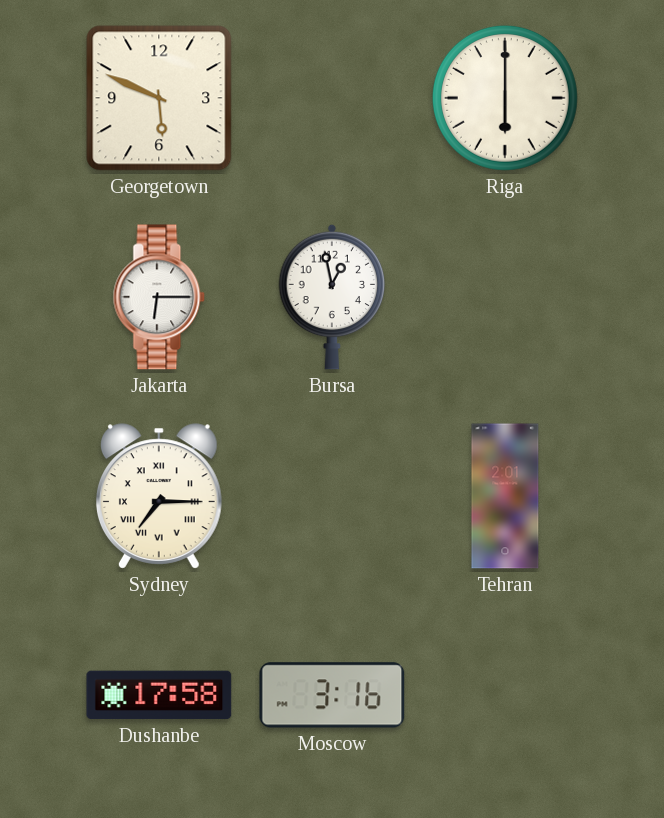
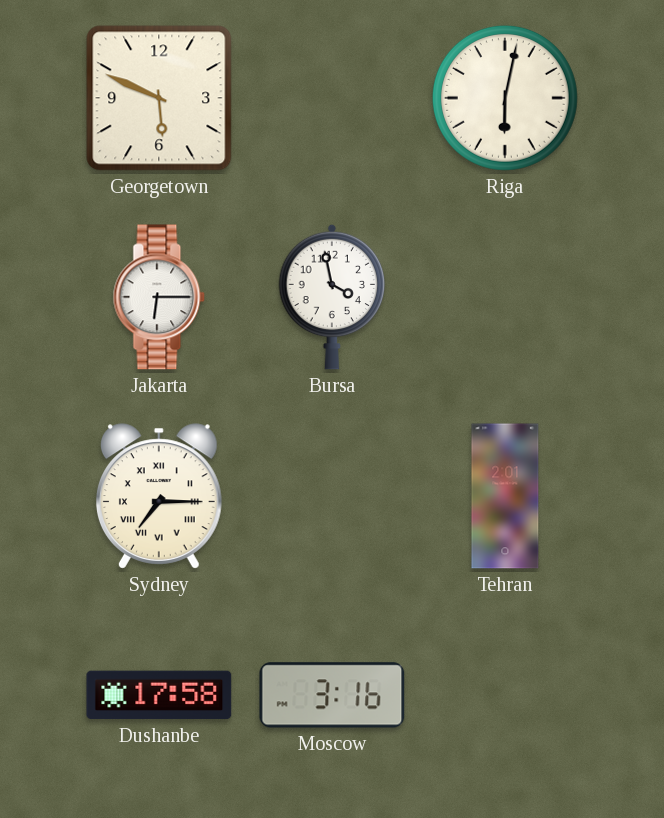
Riga: 6:00 -> 6:02
Bursa: 12:58 -> 3:58
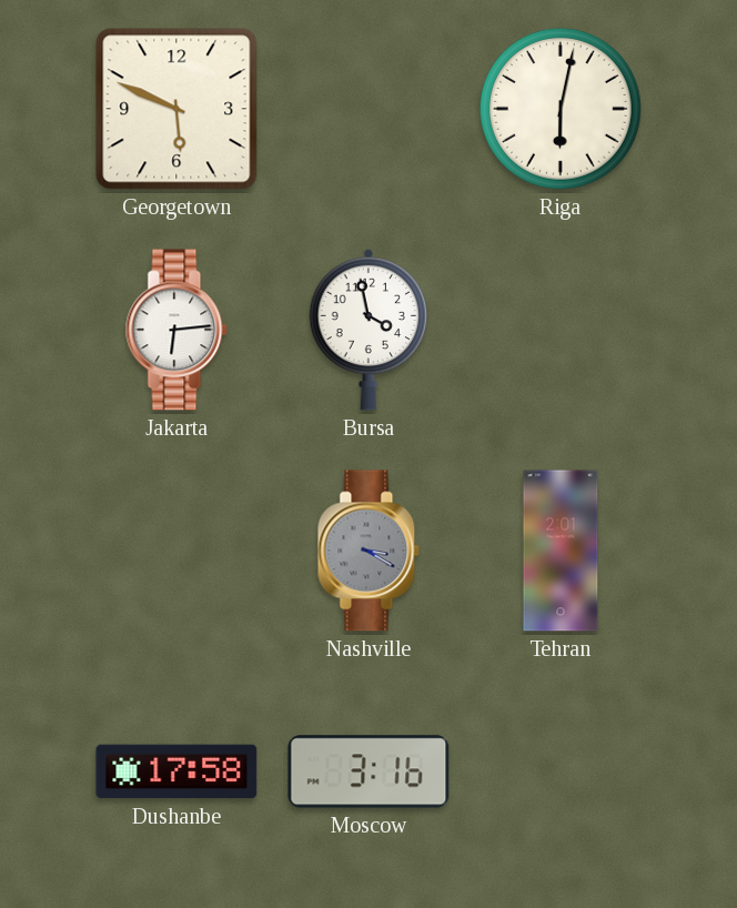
Jakarta: 6:15 -> 6:14
Sydney: 7:15 -> none
Nashville: none -> 3:20
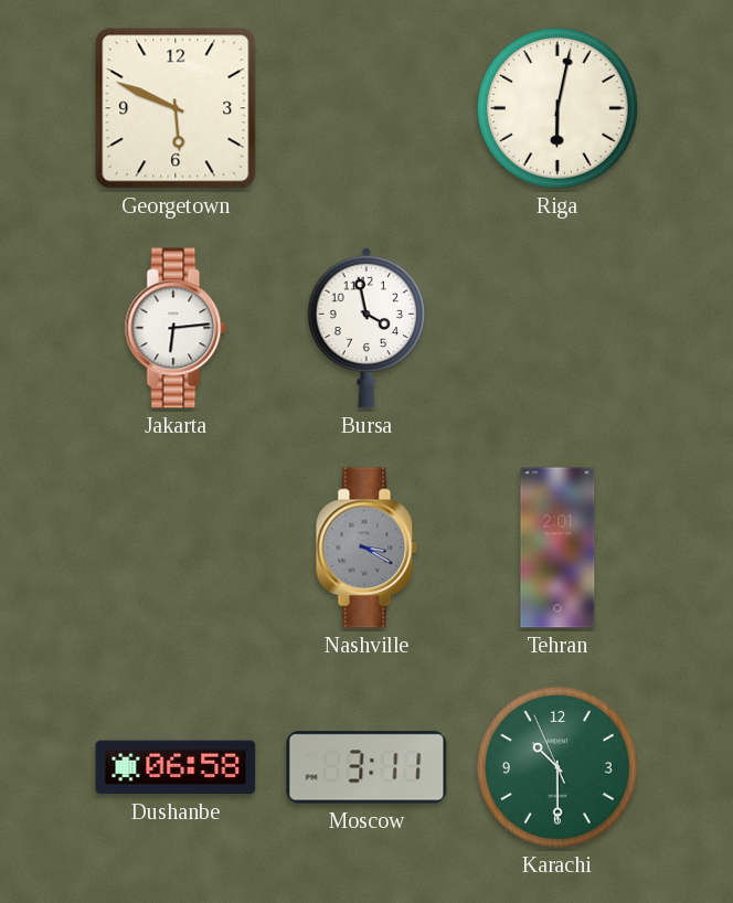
Dushanbe: 17:58 -> 06:58
Moscow: 3:16 -> 3:11
Karachi: none -> 10:29
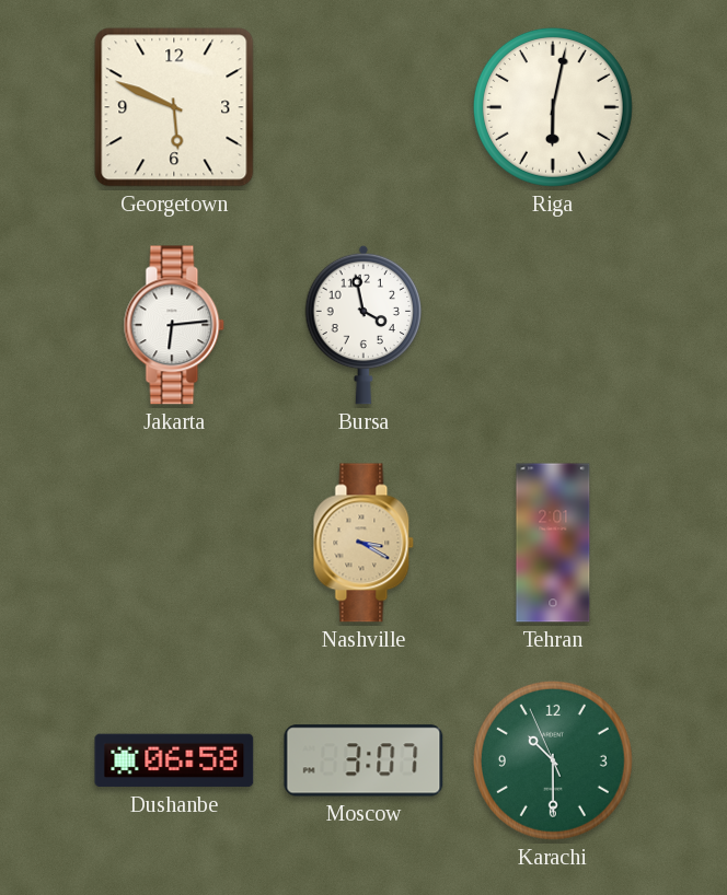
Nashville dial: grey -> champagne
Moscow: 3:11 -> 3:07
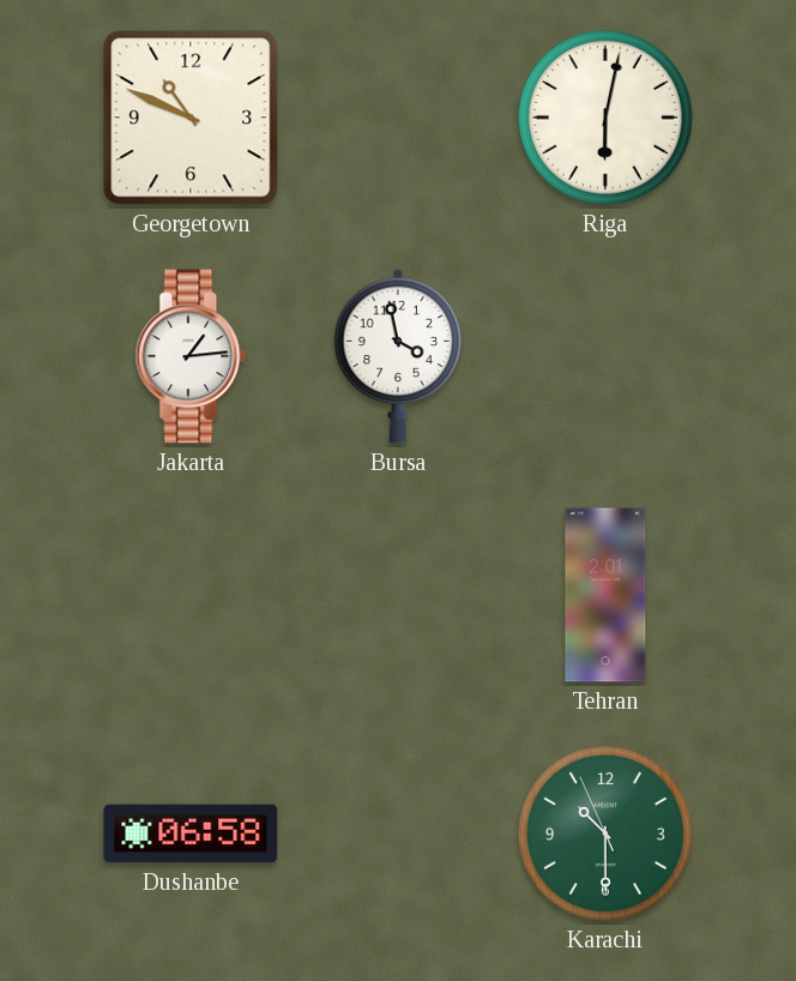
Georgetown: 5:49 -> 10:49
Jakarta: 6:14 -> 1:14
Nashville: 3:20 -> none
Moscow: 3:07 -> none
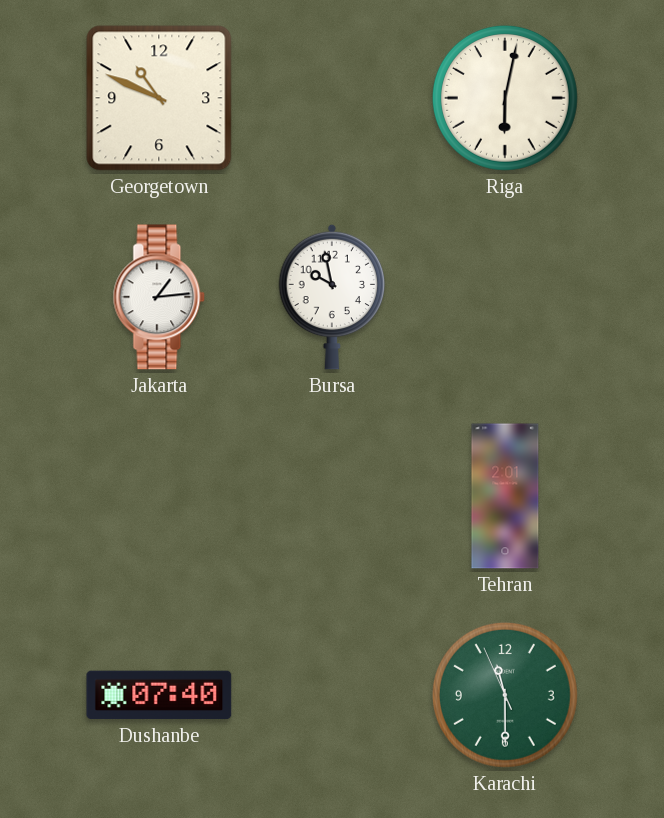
Bursa: 3:58 -> 9:58
Dushanbe: 06:58 -> 07:40
Karachi: 10:29 -> 11:29
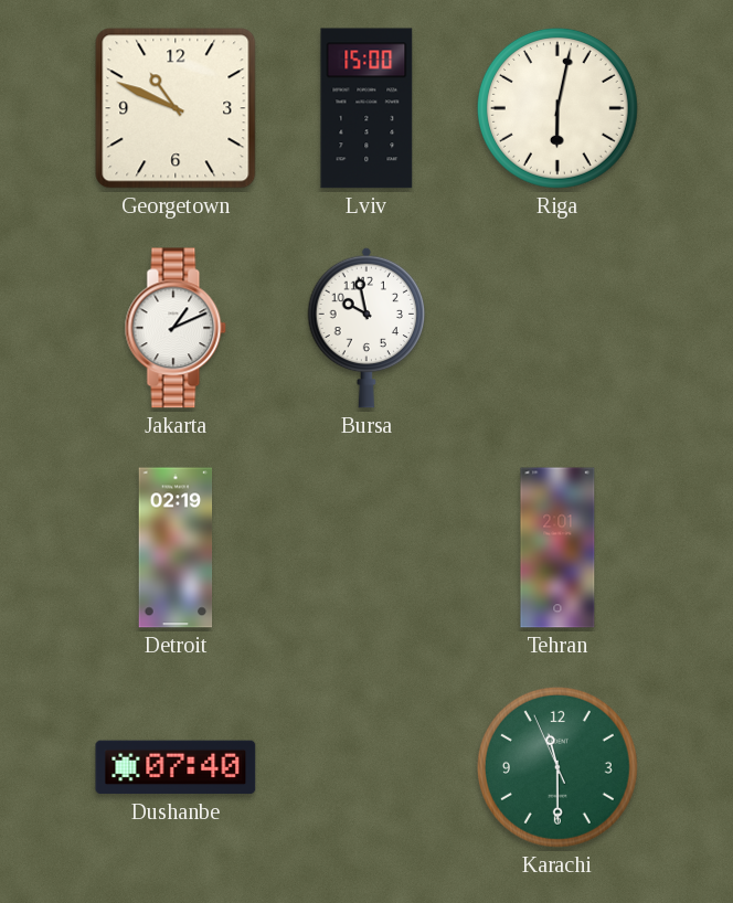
Lviv: none -> 15:00
Jakarta: 1:14 -> 1:11
Detroit: none -> 02:19
